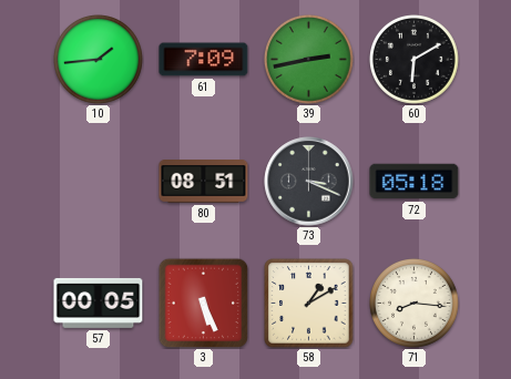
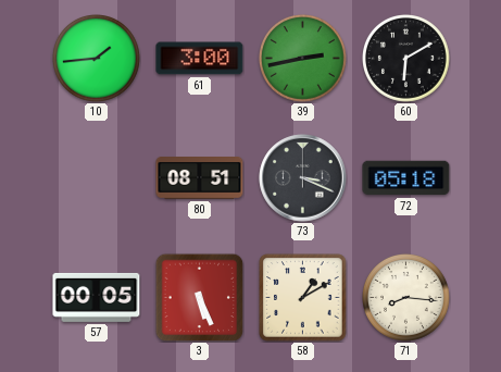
61: 7:09 -> 3:00
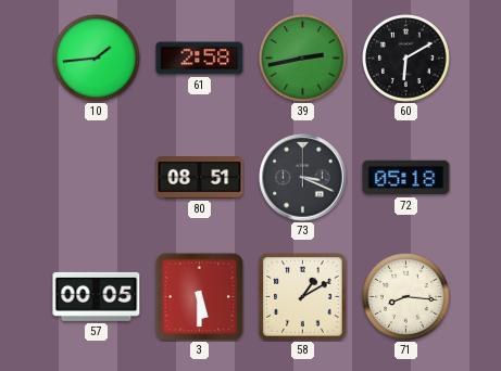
61: 3:00 -> 2:58
3: 5:26 -> 5:30
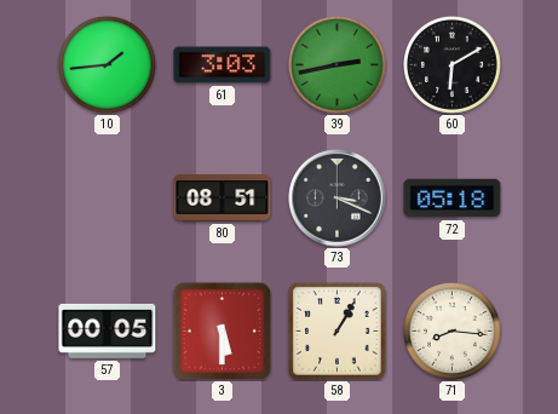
61: 2:58 -> 3:03
58: 1:10 -> 1:05
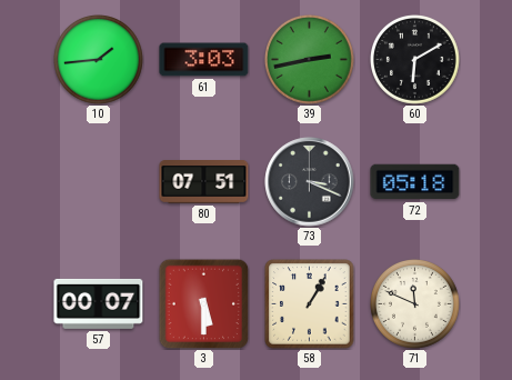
80: 08:51 -> 07:51
57: 00:05 -> 00:07
71: 8:16 -> 11:49
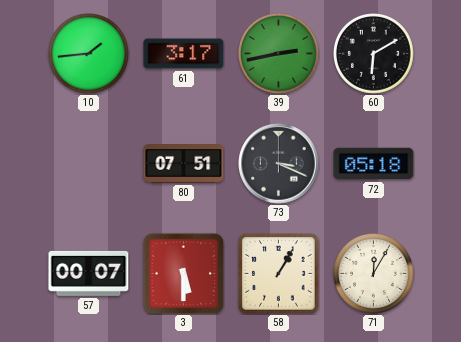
61: 3:03 -> 3:17
71: 11:49 -> 12:05
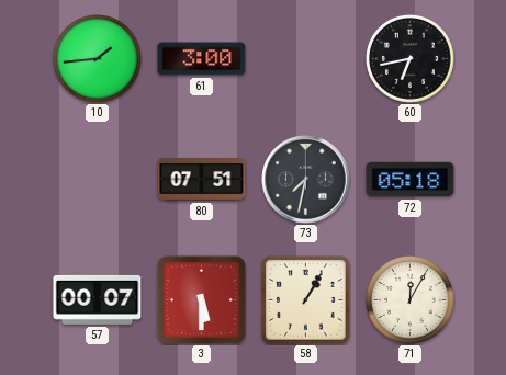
61: 3:17 -> 3:00
39: 2:43 -> none
60: 6:10 -> 6:43
73: 3:19 -> 7:32
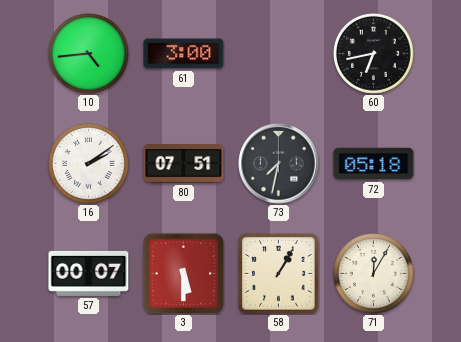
10: 1:44 -> 4:44
16: none -> 2:09
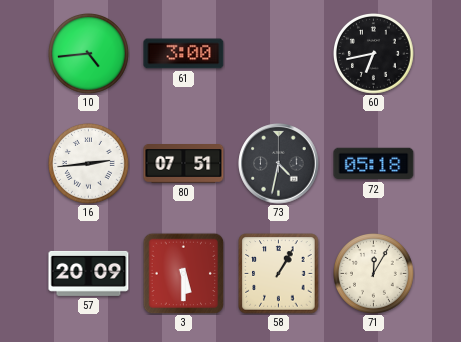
16: 2:09 -> 2:44
73: 7:32 -> 4:32
57: 00:07 -> 20:09
